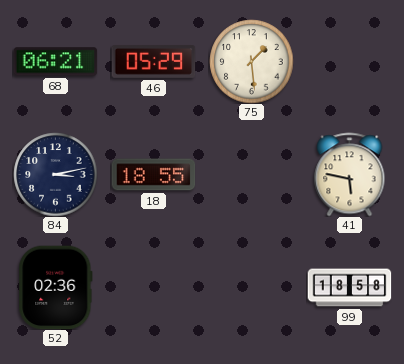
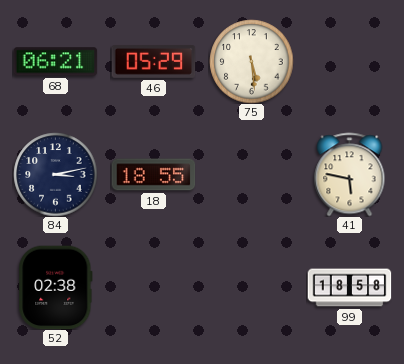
75: 1:29 -> 5:29
52: 02:36 -> 02:38
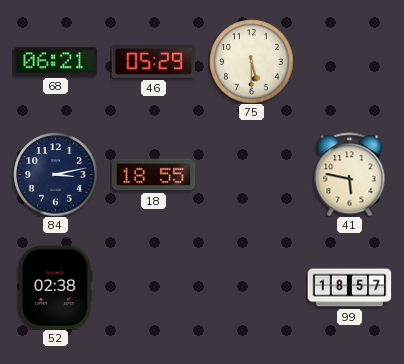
75: 5:29 -> 5:30
99: 18:58 -> 18:57
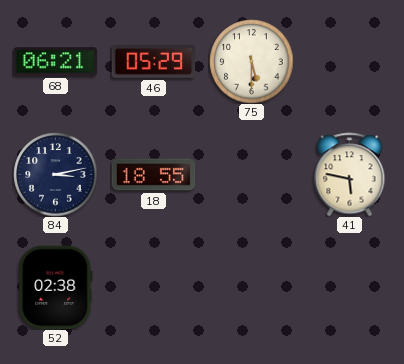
99: 18:57 -> none
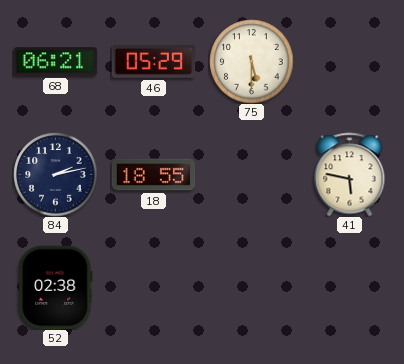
84: 3:13 -> 2:13
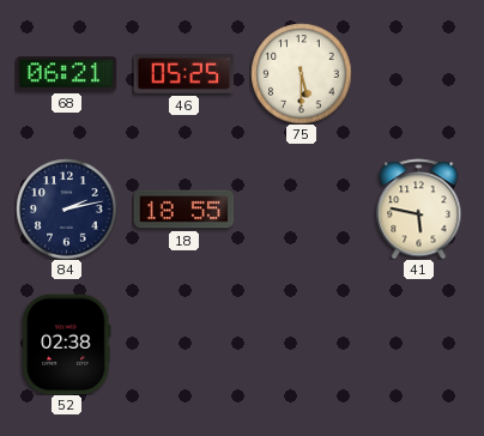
46: 05:29 -> 05:25
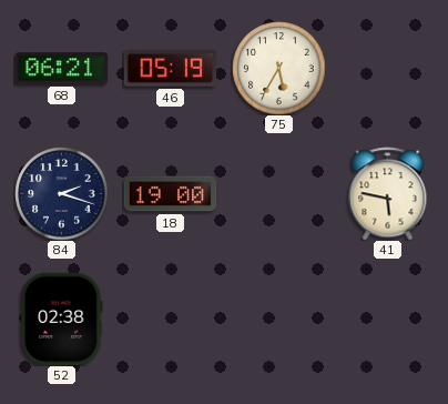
46: 05:25 -> 05:19
75: 5:30 -> 5:35
84: 2:13 -> 2:18
18: 18:55 -> 19:00
